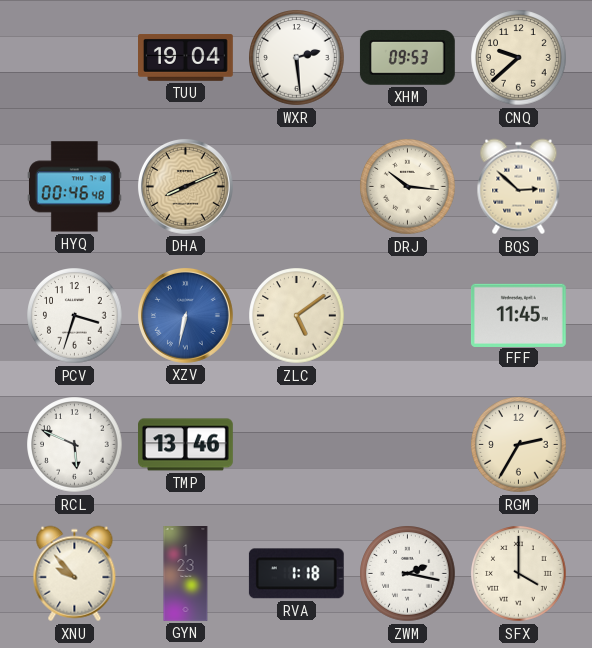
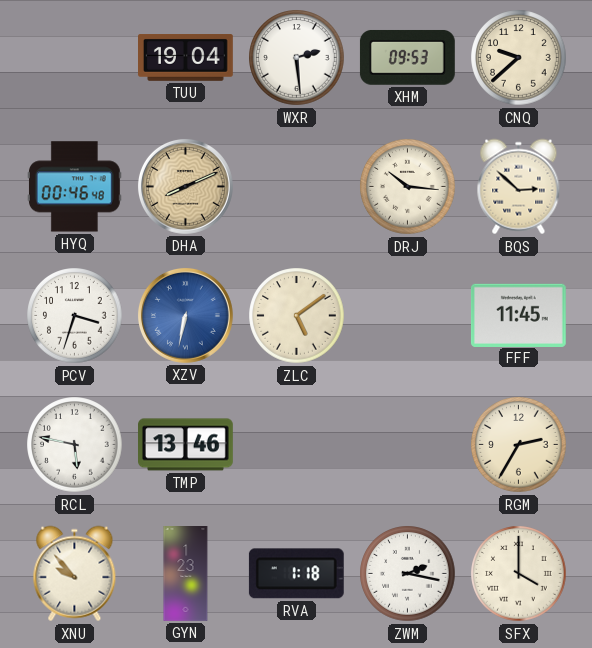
RCL: 5:49 -> 5:47
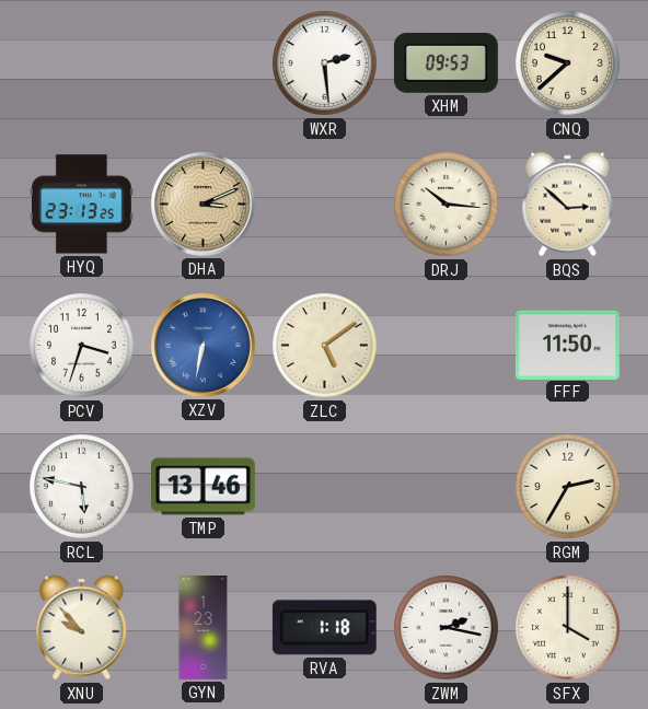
TUU: 19:04 -> none
HYQ: 00:46 -> 23:13
DHA: 8:11 -> 3:11
FFF: 11:45 -> 11:50
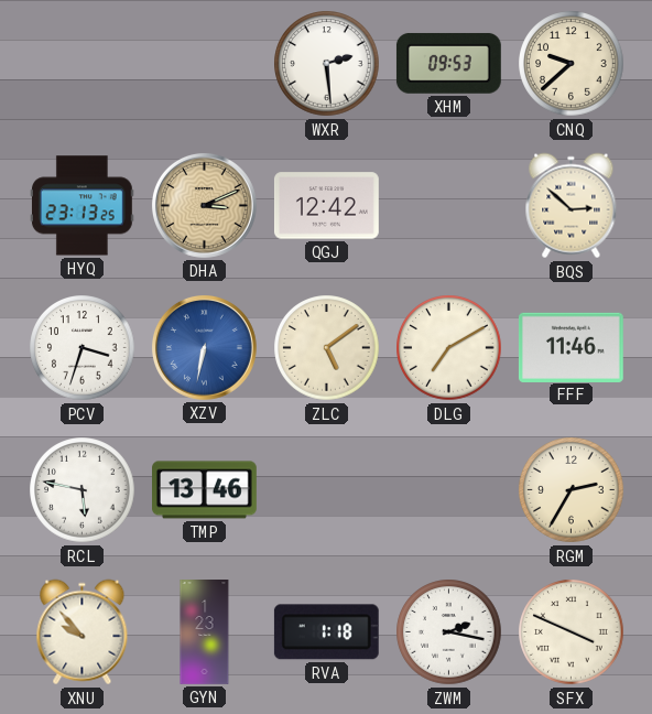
QGJ: none -> 12:42
DRJ: 10:16 -> none
DLG: none -> 7:10
FFF: 11:50 -> 11:46
SFX: 4:00 -> 3:49
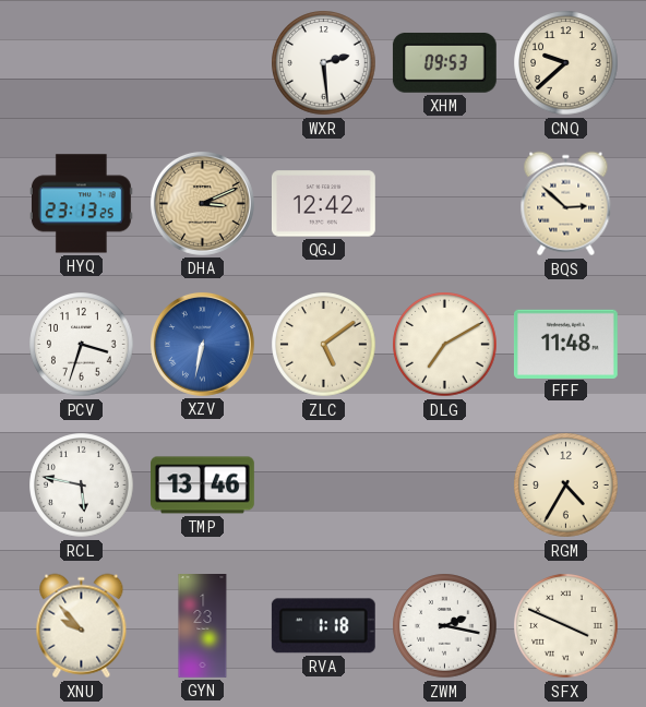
FFF: 11:46 -> 11:48
RGM: 2:35 -> 4:35
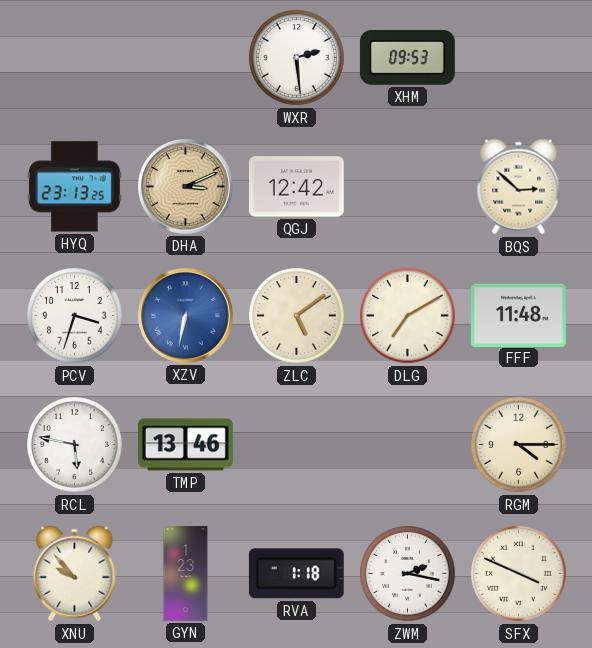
CNQ: 9:38 -> none
RGM: 4:35 -> 4:15
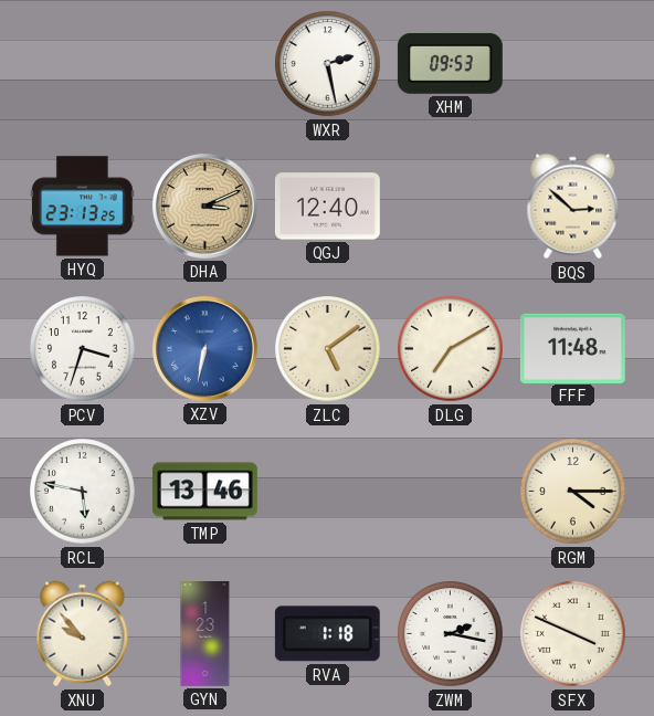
WXR: 2:29 -> 2:28
QGJ: 12:42 -> 12:40
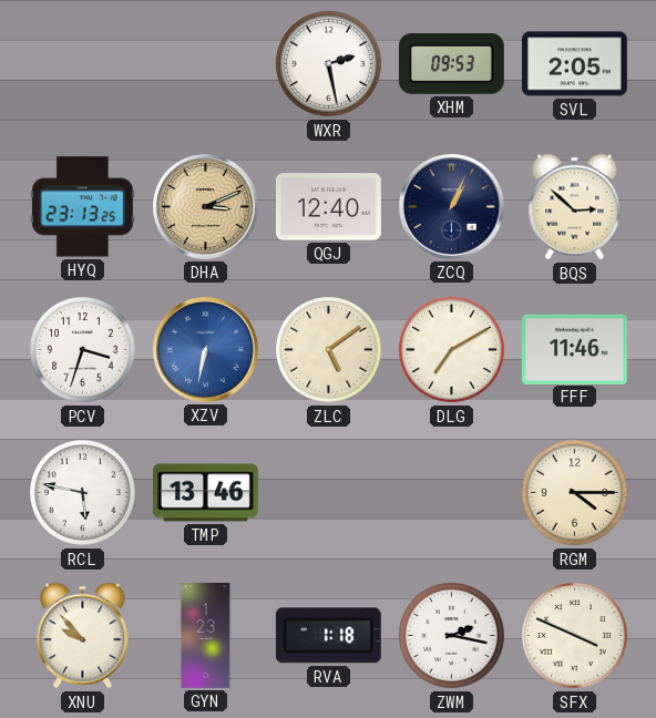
SVL: none -> 2:05
ZCQ: none -> 1:04
FFF: 11:48 -> 11:46
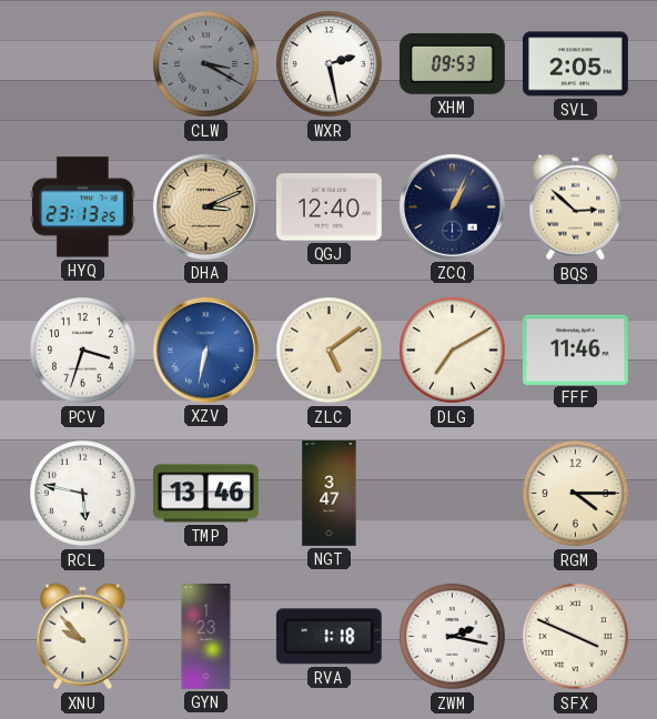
CLW: none -> 3:20
NGT: none -> 3:47
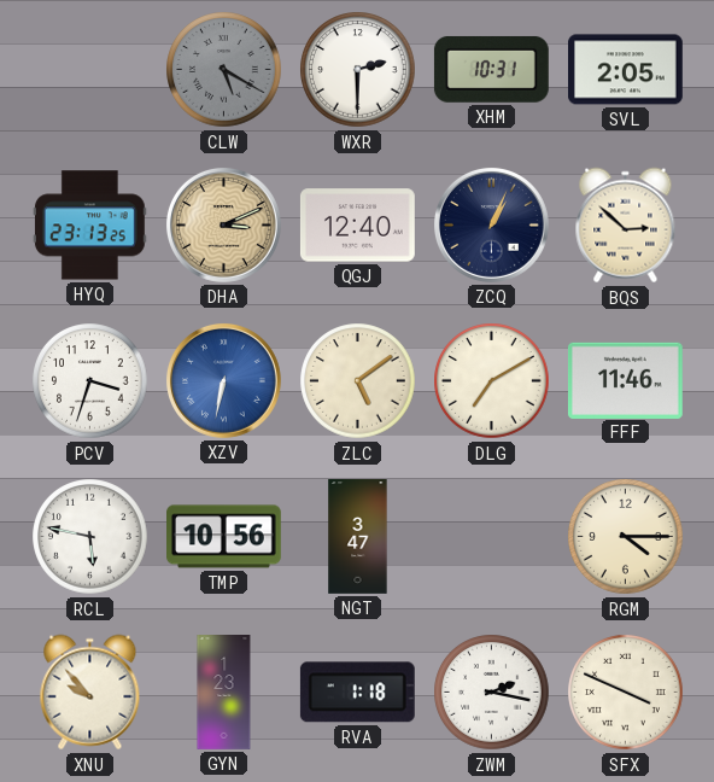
CLW: 3:20 -> 5:20
WXR: 2:28 -> 2:30
XHM: 09:53 -> 10:31
TMP: 13:46 -> 10:56
